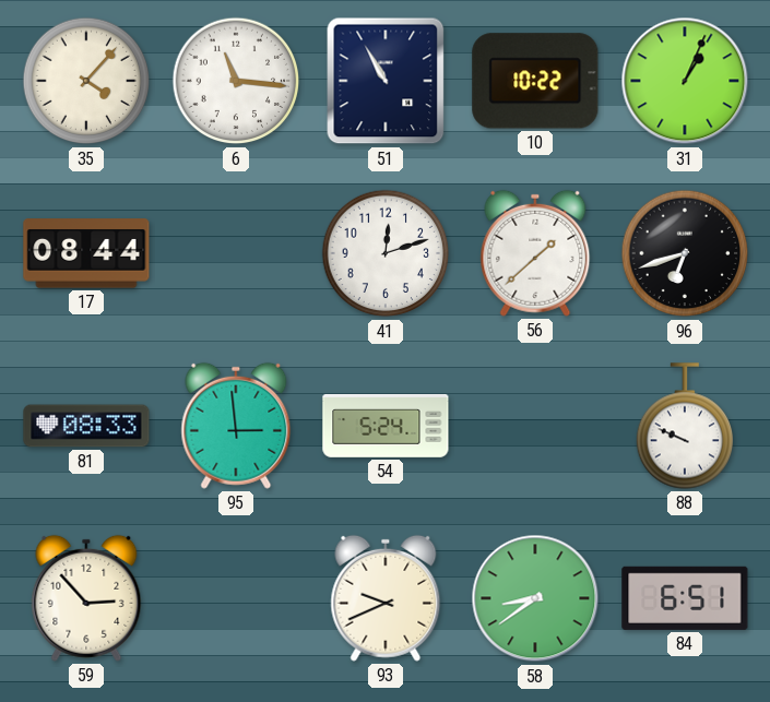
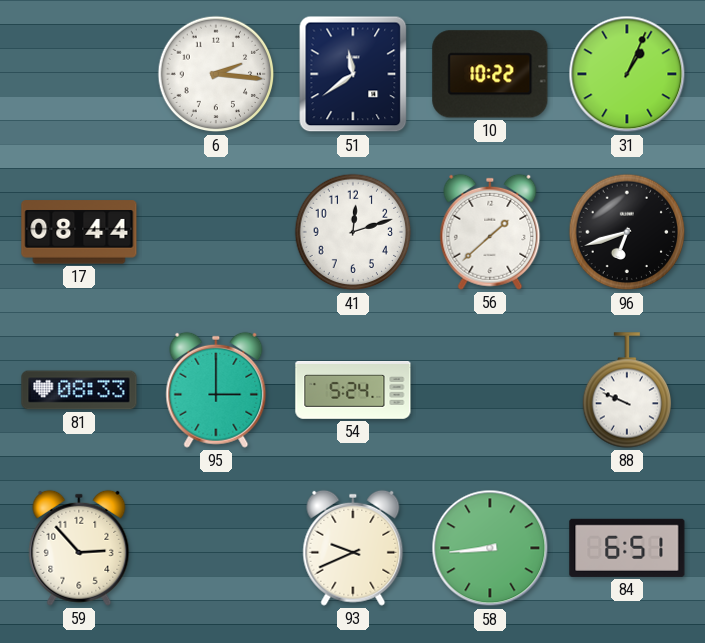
35: 4:07 -> none
6: 11:16 -> 2:16
51: 10:55 -> 11:39
95: 2:59 -> 3:00
58: 8:39 -> 8:44
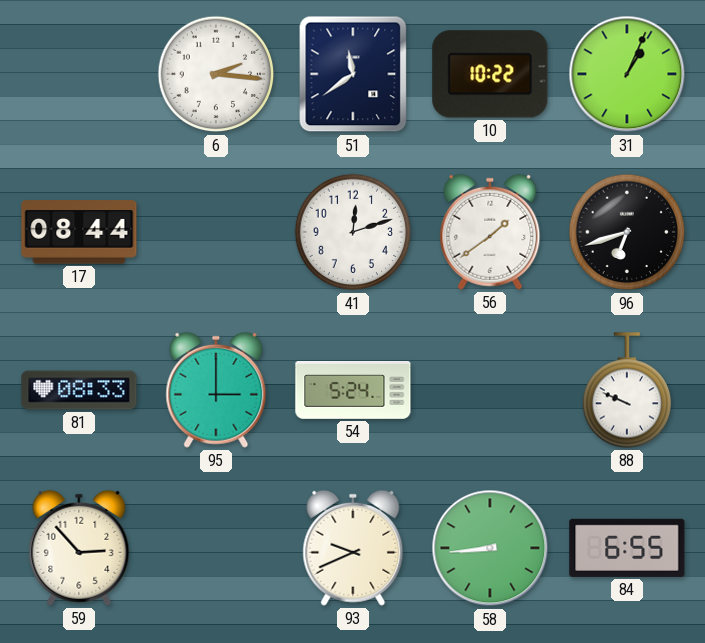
56: 1:38 -> 1:39
84: 6:51 -> 6:55
